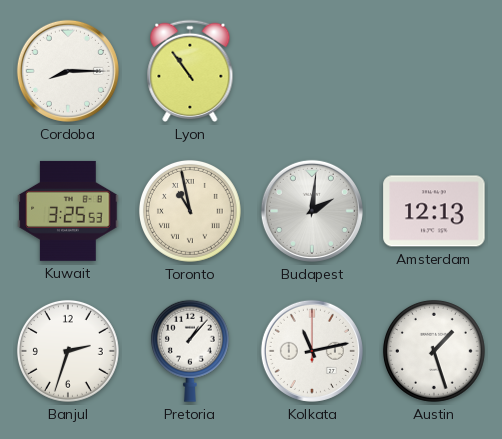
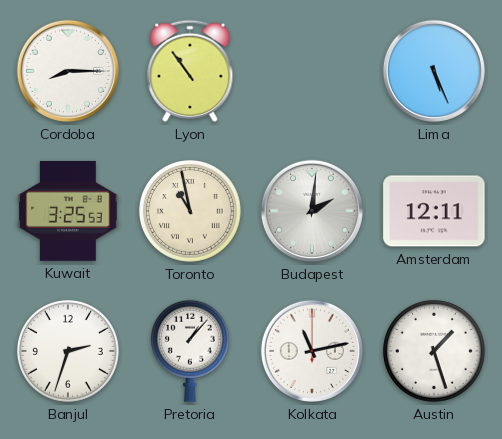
Lima: none -> 5:26
Amsterdam: 12:13 -> 12:11
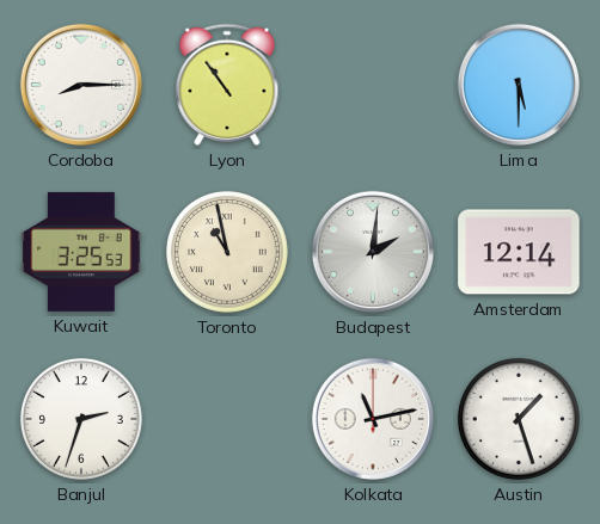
Lima: 5:26 -> 5:30
Amsterdam: 12:11 -> 12:14
Pretoria: 1:07 -> none
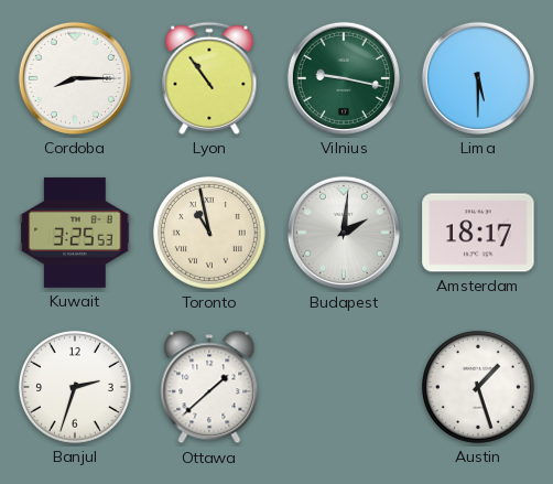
Vilnius: none -> 9:17
Amsterdam: 12:14 -> 18:17
Ottawa: none -> 1:38
Kolkata: 11:13 -> none
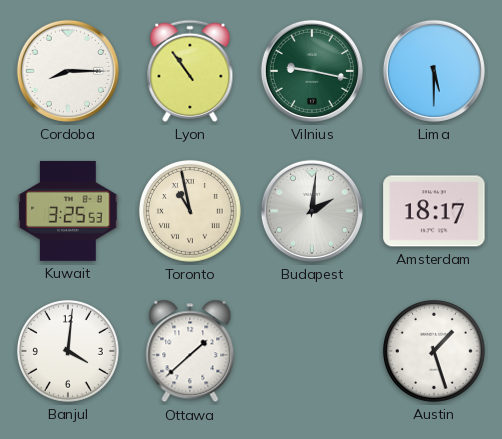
Banjul: 2:33 -> 4:01
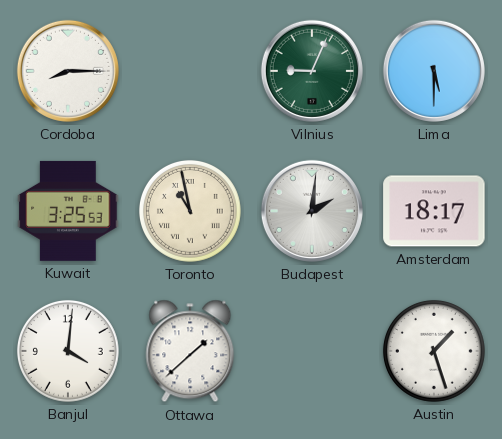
Lyon: 10:54 -> none
Vilnius: 9:17 -> 9:04
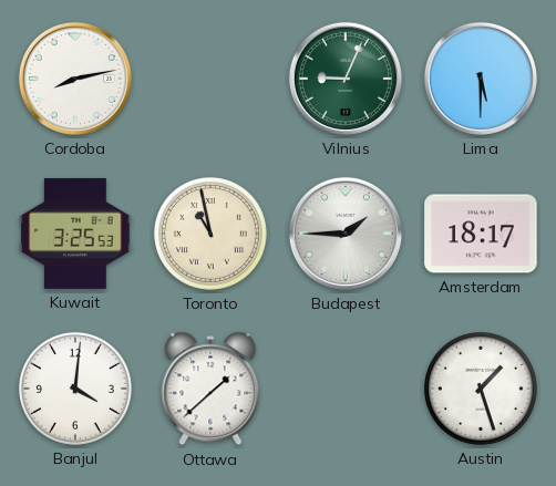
Cordoba: 8:15 -> 8:13
Budapest: 2:01 -> 1:45
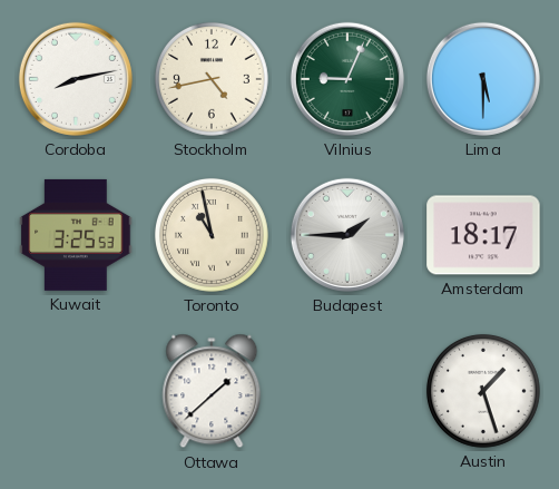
Stockholm: none -> 4:43
Banjul: 4:01 -> none
